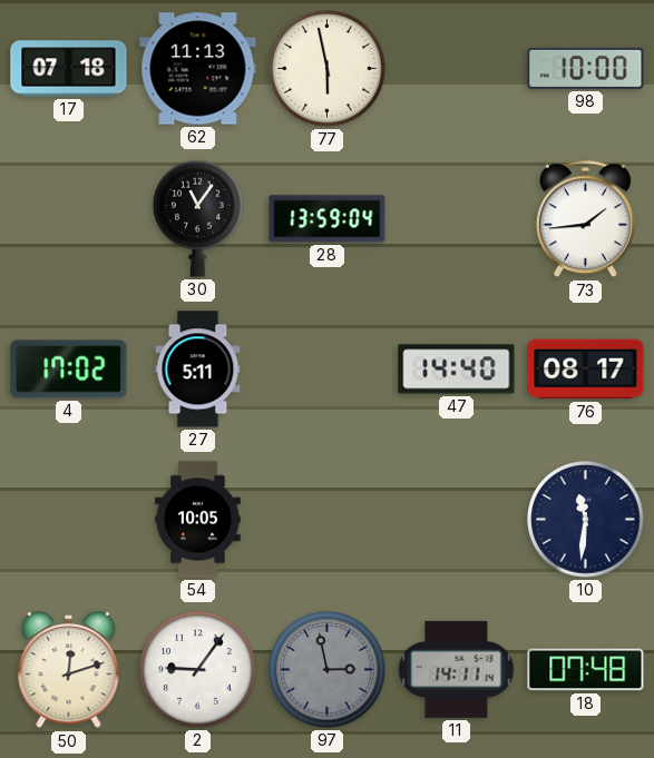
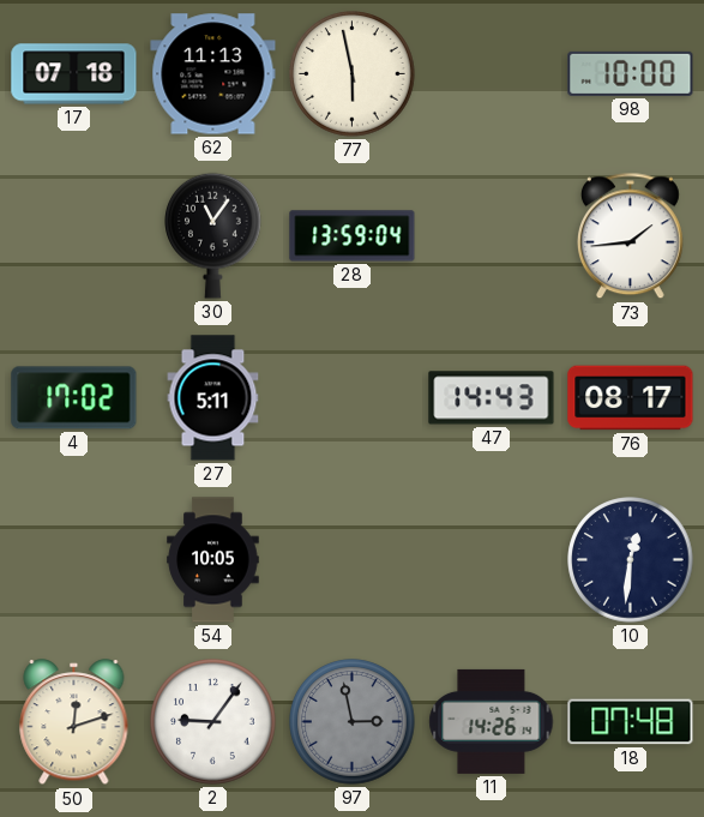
47: 14:40 -> 14:43
10: 11:31 -> 12:31
11: 14:11 -> 14:26
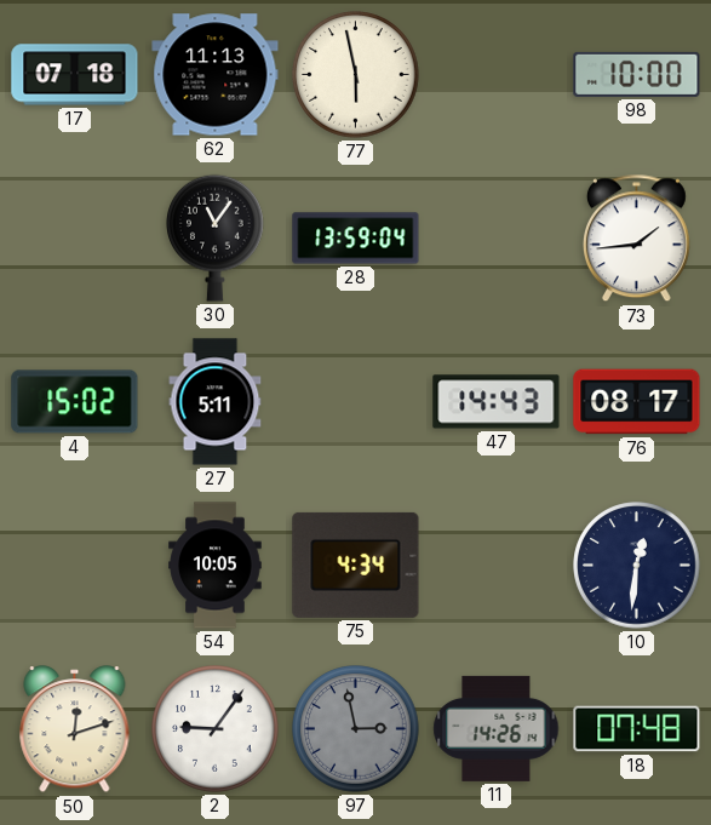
4: 17:02 -> 15:02
75: none -> 4:34
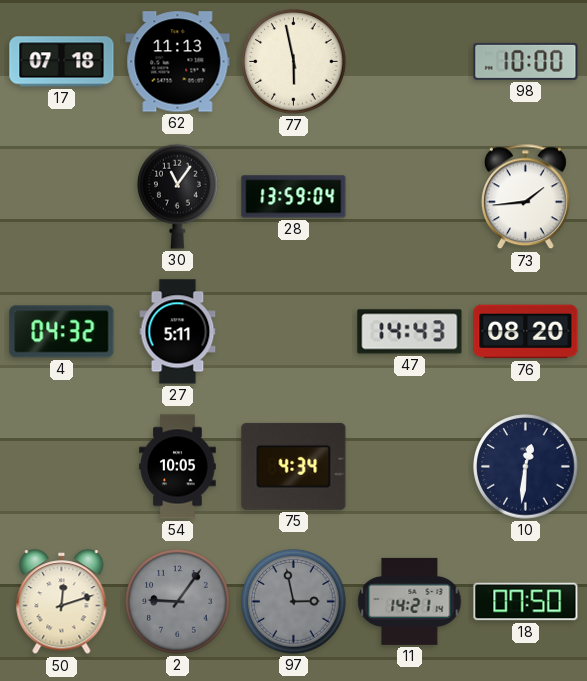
4: 15:02 -> 04:32
76: 08:17 -> 08:20
2 dial: white -> grey
11: 14:26 -> 14:21
18: 07:48 -> 07:50
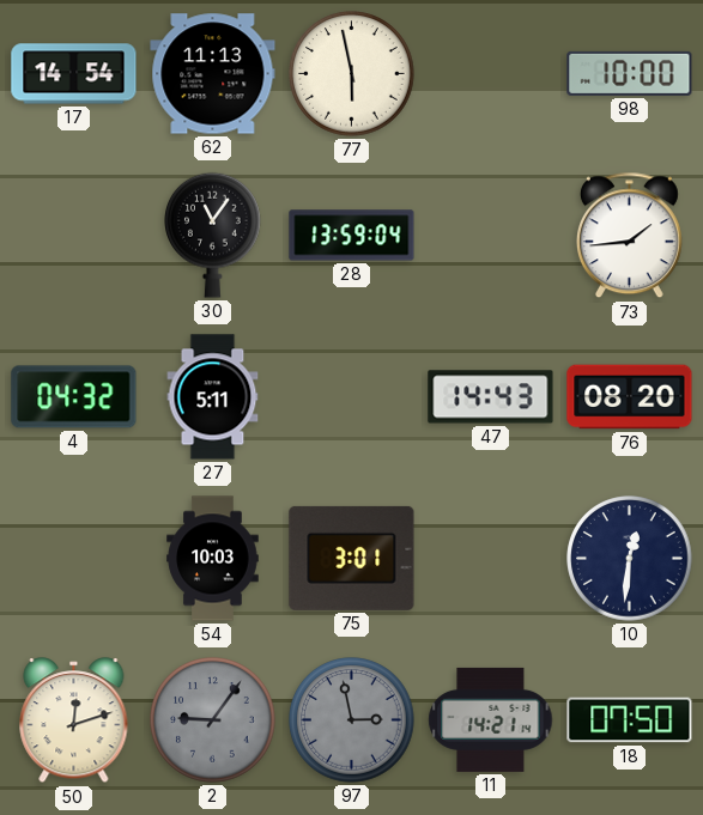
17: 07:18 -> 14:54
54: 10:05 -> 10:03
75: 4:34 -> 3:01
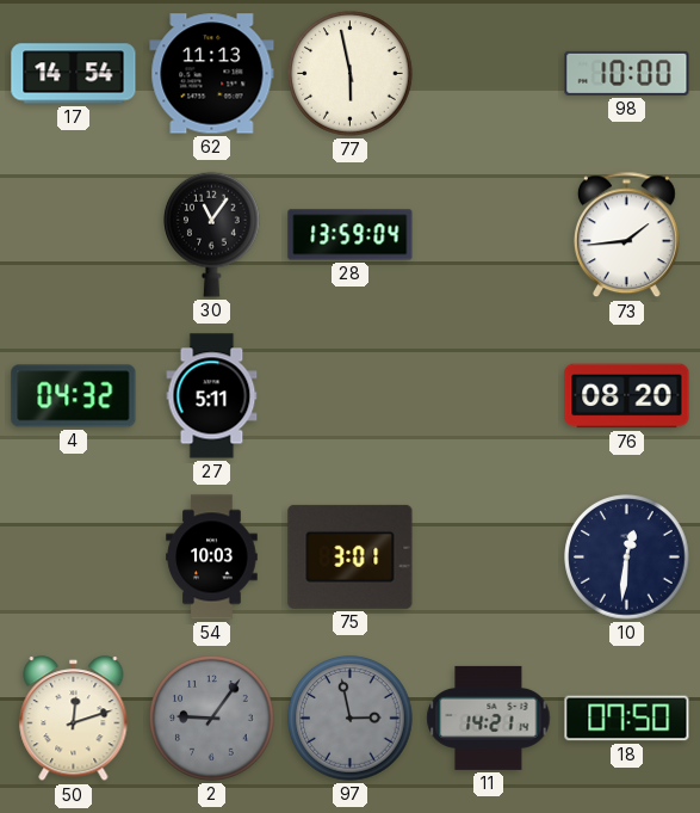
47: 14:43 -> none
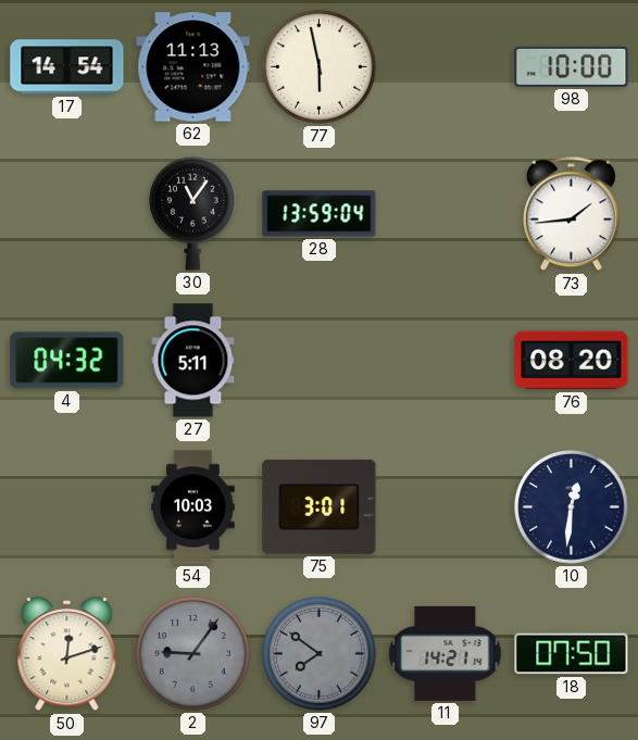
97: 2:58 -> 7:51
